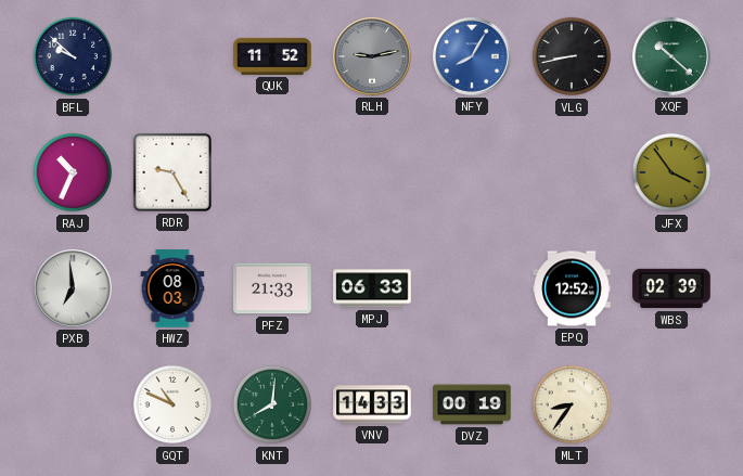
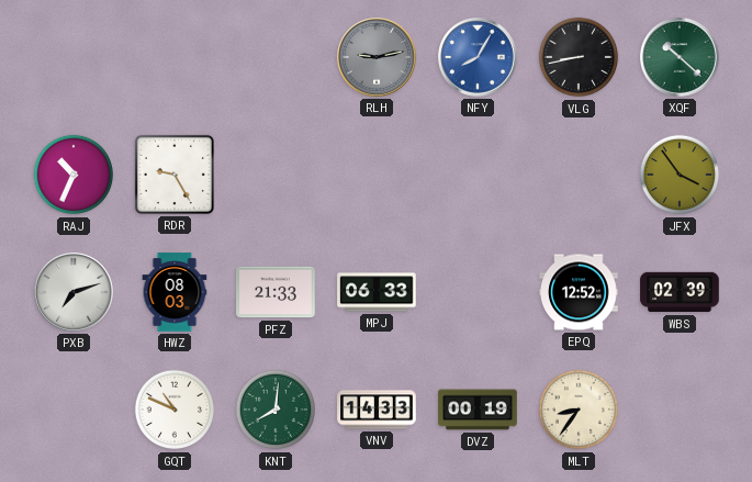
BFL: 9:52 -> none
QUK: 11:52 -> none
PXB: 6:59 -> 7:12
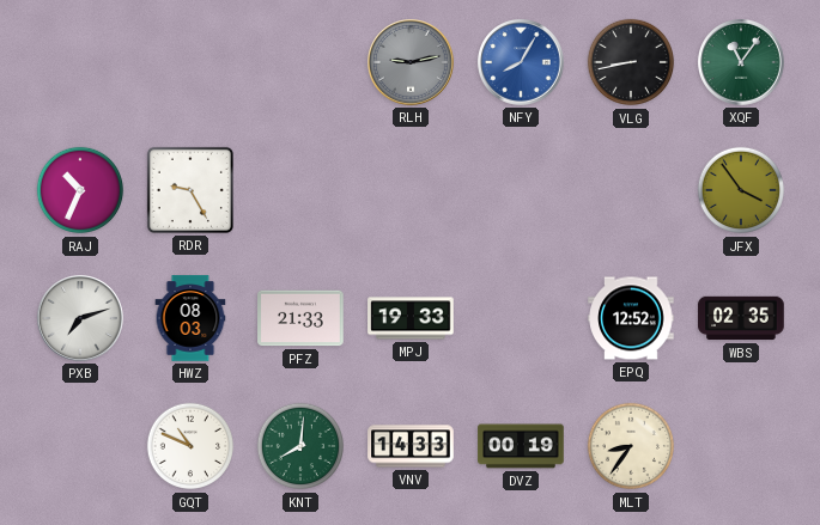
XQF: 10:22 -> 11:06
MPJ: 06:33 -> 19:33
WBS: 02:39 -> 02:35
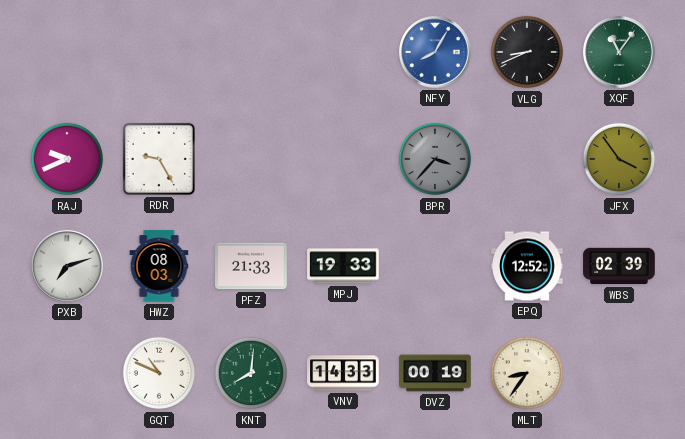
RLH: 9:13 -> none
VLG: 8:43 -> 8:41
RAJ: 10:34 -> 9:41
BPR: none -> 3:37
WBS: 02:35 -> 02:39
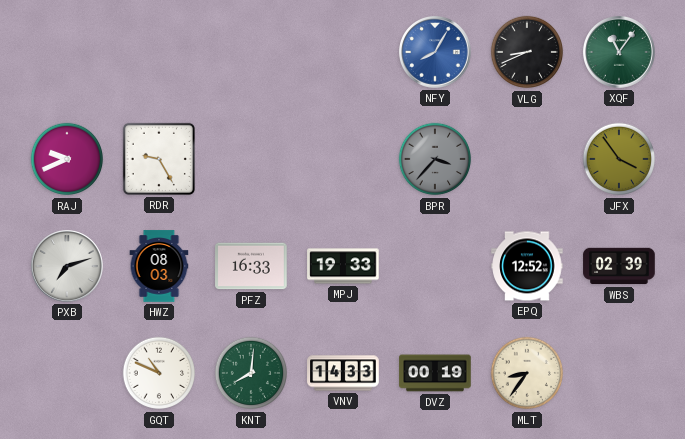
PFZ: 21:33 -> 16:33
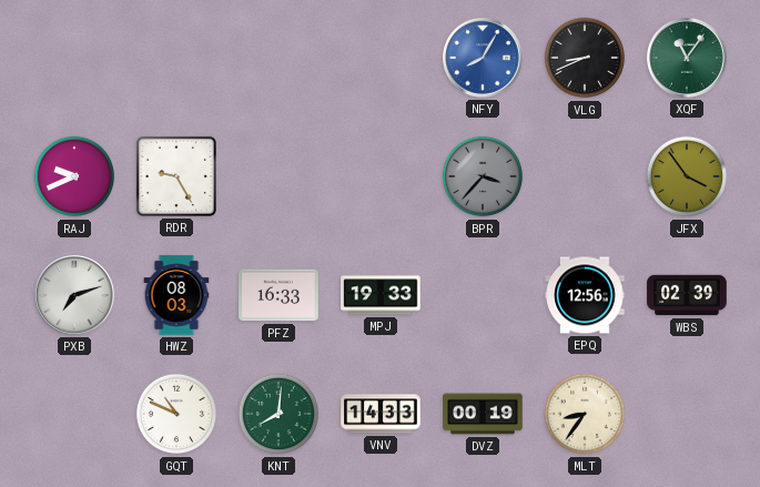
EPQ: 12:52 -> 12:56
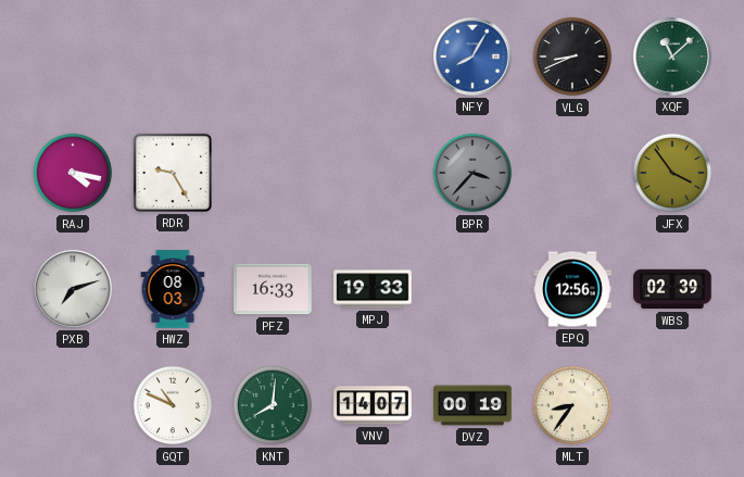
XQF: 11:06 -> 11:08
RAJ: 9:41 -> 4:17
VNV: 14:33 -> 14:07
